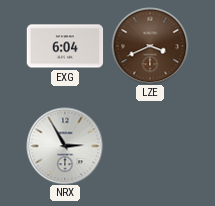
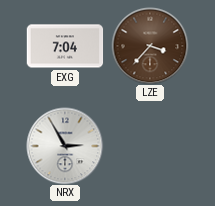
EXG: 6:04 -> 7:04
LZE: 3:41 -> 3:37
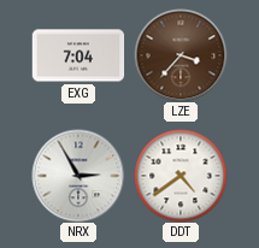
DDT: none -> 4:39
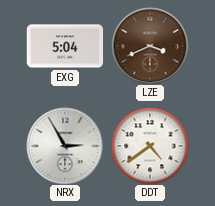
EXG: 7:04 -> 5:04
LZE: 3:37 -> 3:41
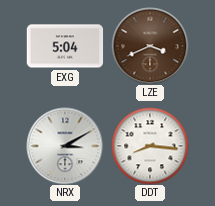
NRX: 2:55 -> 3:10
DDT: 4:39 -> 8:16
